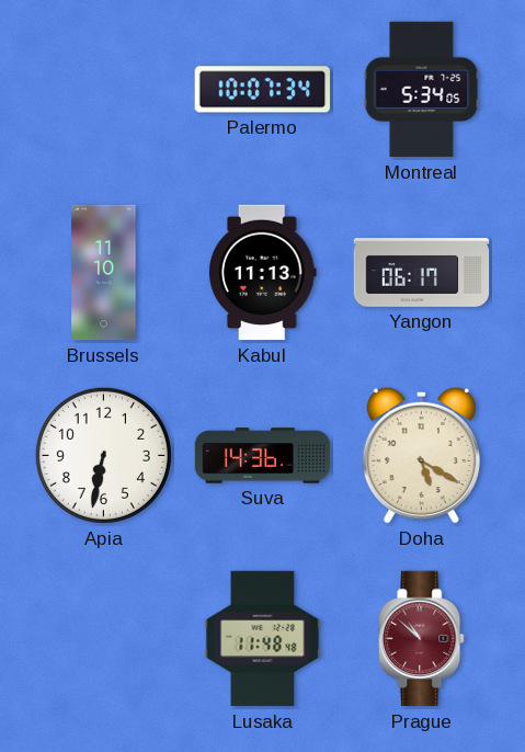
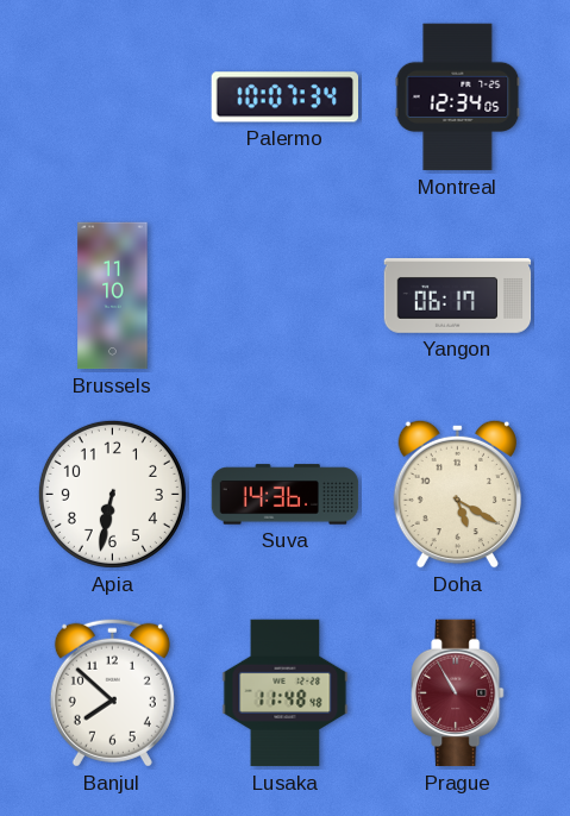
Montreal: 5:34 -> 12:34
Kabul: 11:13 -> none
Banjul: none -> 7:52
Prague: 10:52 -> 10:55
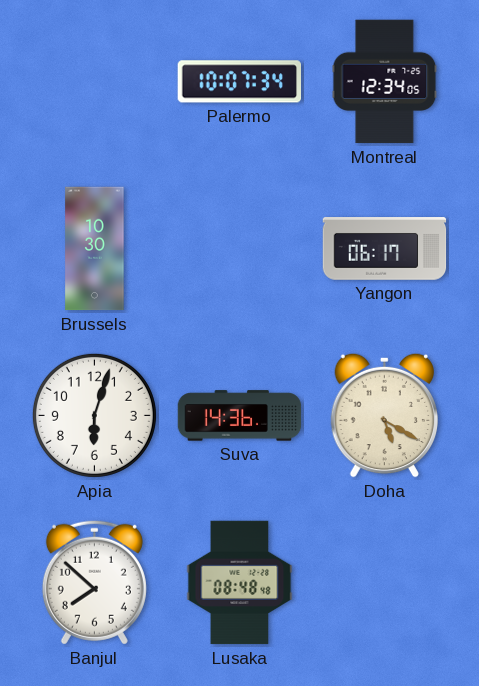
Brussels: 11:10 -> 10:30
Apia: 6:32 -> 6:03
Lusaka: 11:48 -> 08:48
Prague: 10:55 -> none
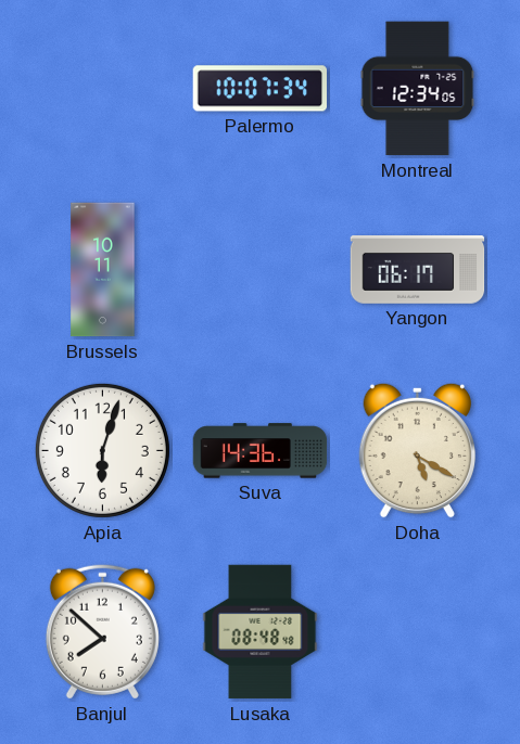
Brussels: 10:30 -> 10:11
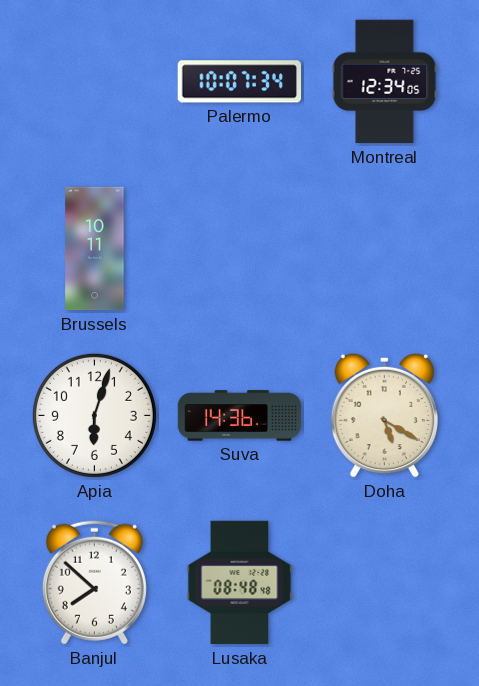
Yangon: 06:17 -> none
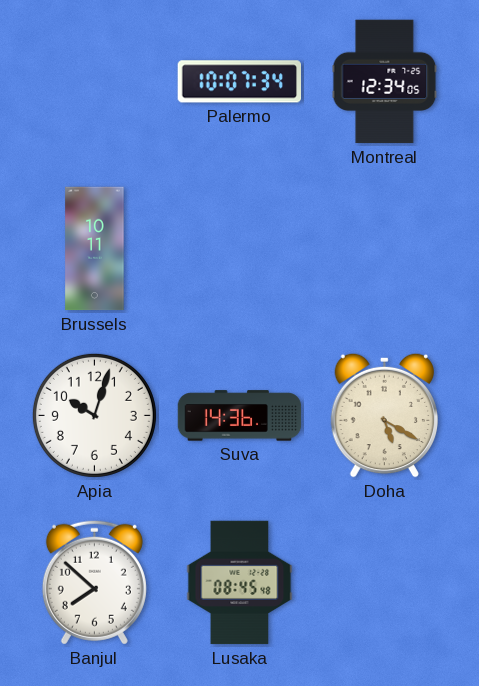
Apia: 6:03 -> 10:03
Lusaka: 08:48 -> 08:45
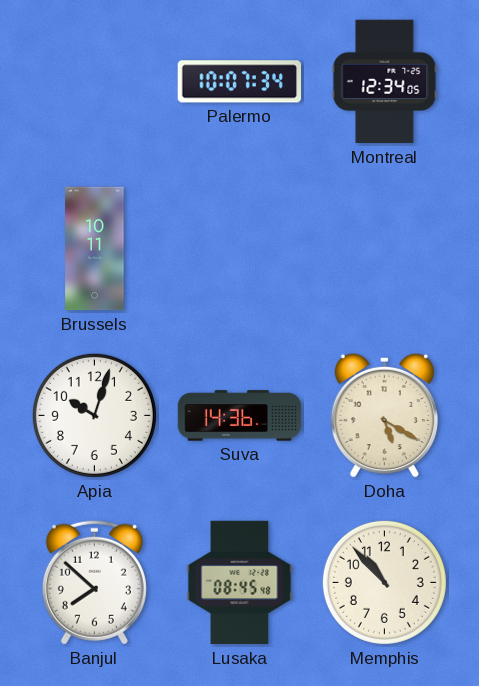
Memphis: none -> 10:53
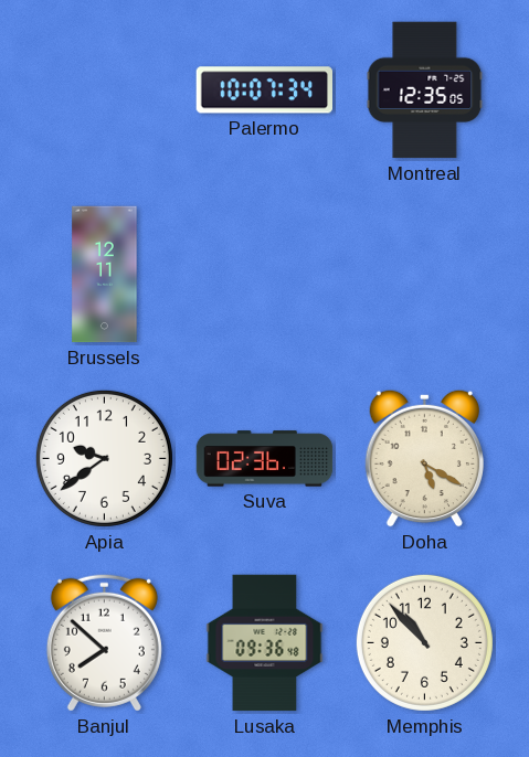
Montreal: 12:34 -> 12:35
Brussels: 10:11 -> 12:11
Apia: 10:03 -> 9:39
Suva: 14:36 -> 02:36
Lusaka: 08:45 -> 09:36
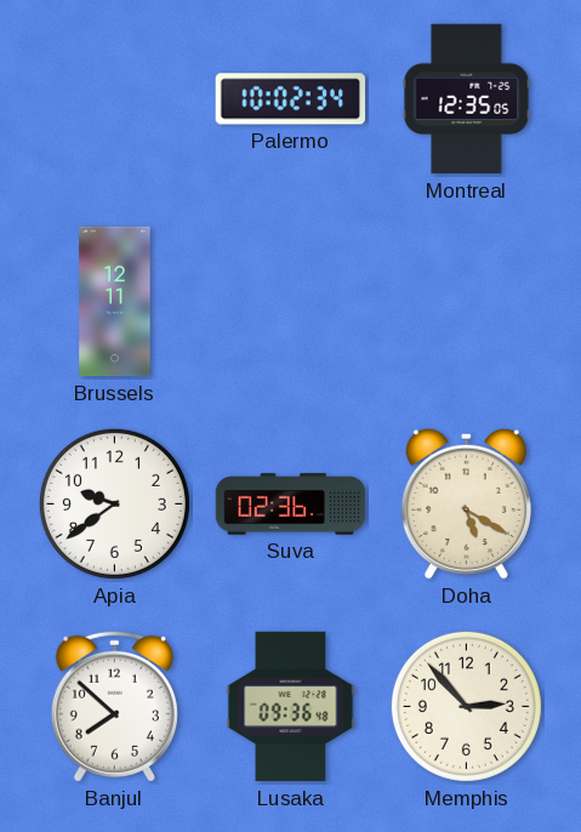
Palermo: 10:07 -> 10:02
Memphis: 10:53 -> 2:53
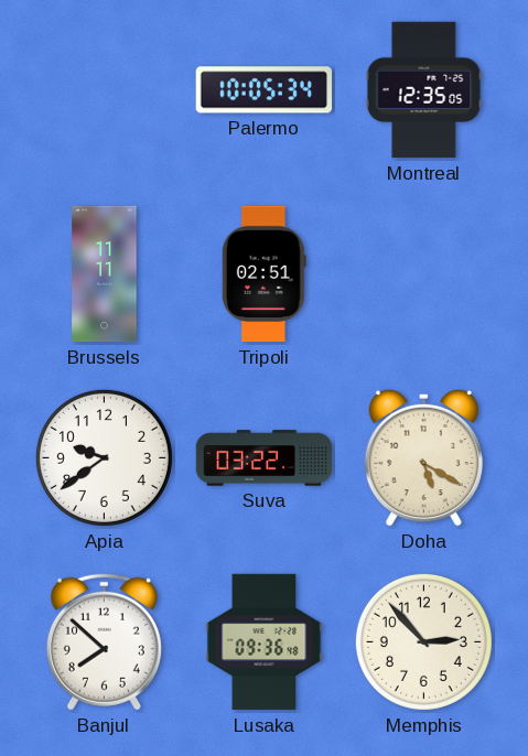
Palermo: 10:02 -> 10:05
Brussels: 12:11 -> 11:11
Tripoli: none -> 02:51
Suva: 02:36 -> 03:22
